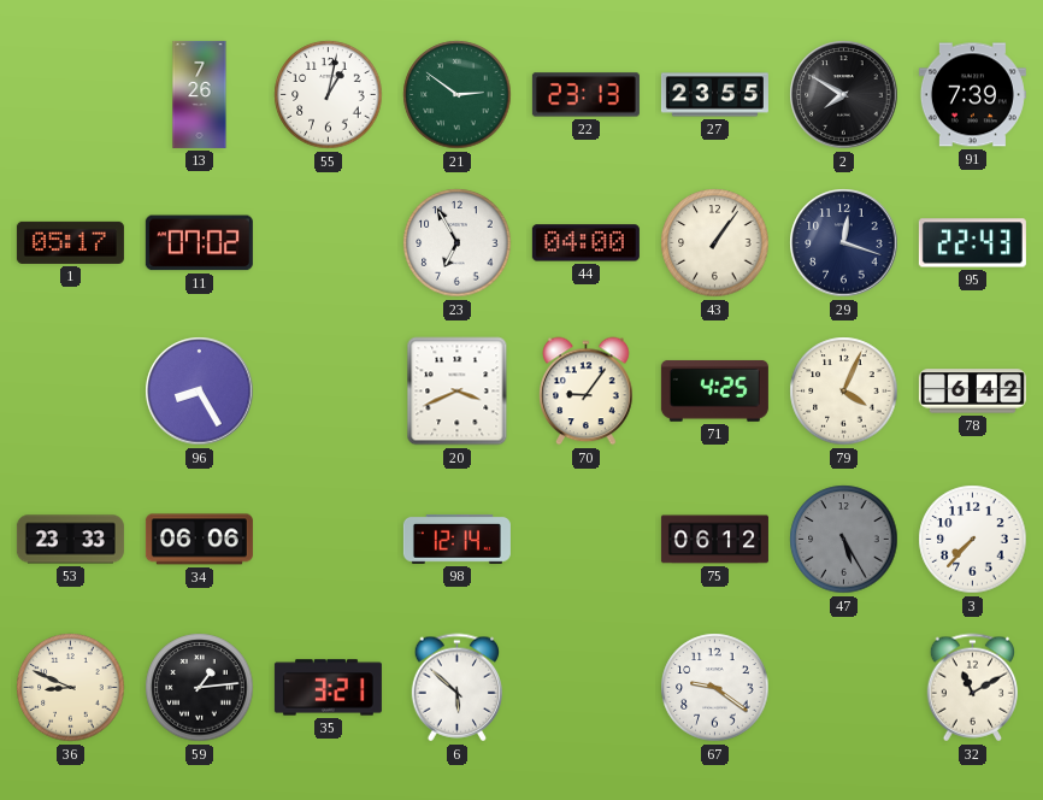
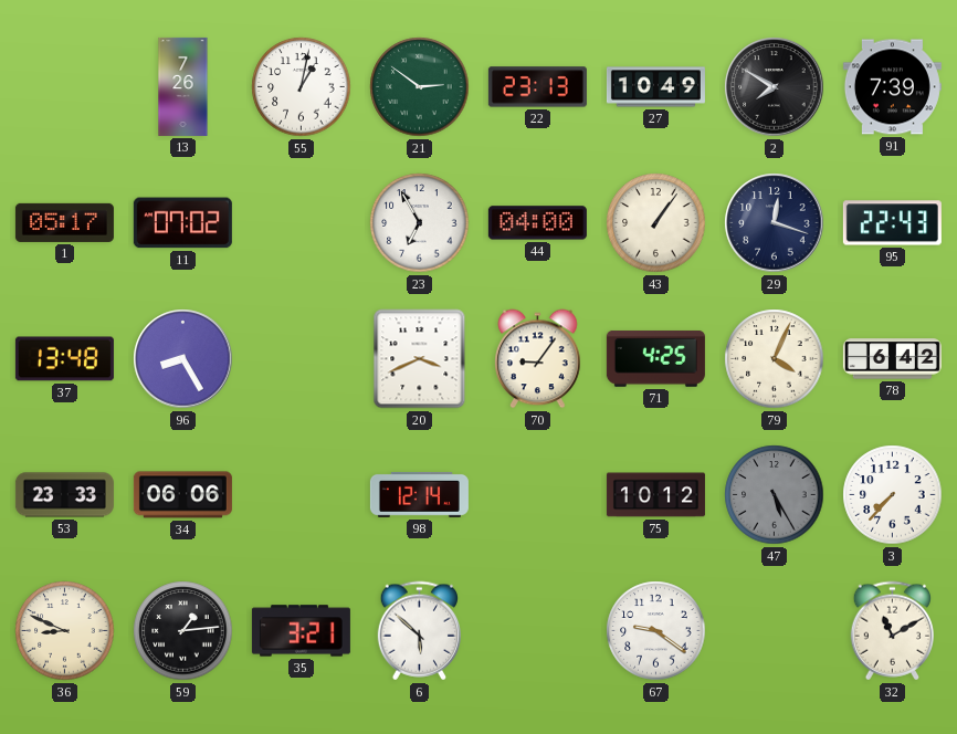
27: 23:55 -> 10:49
37: none -> 13:48
75: 06:12 -> 10:12
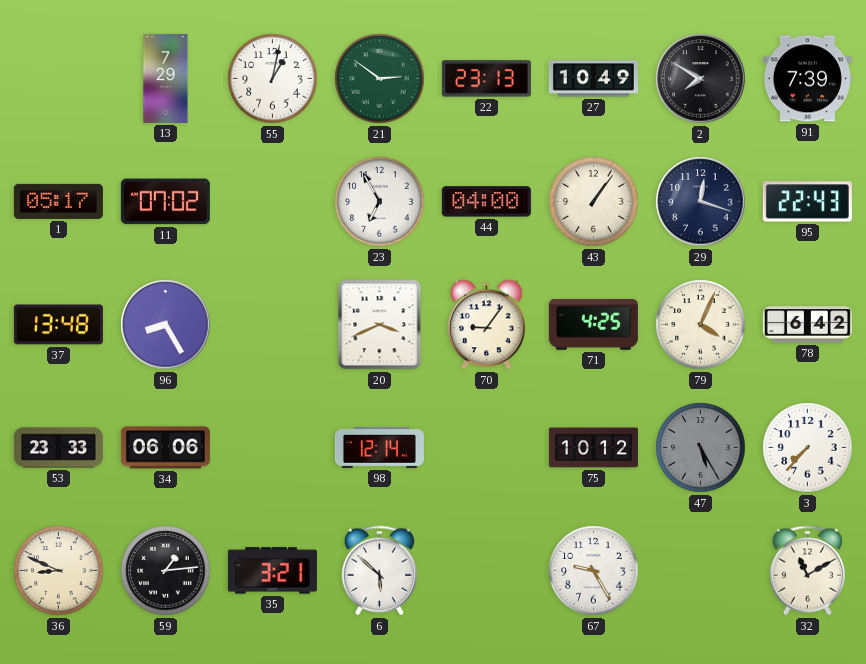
13: 7:26 -> 7:29
67: 9:21 -> 9:25
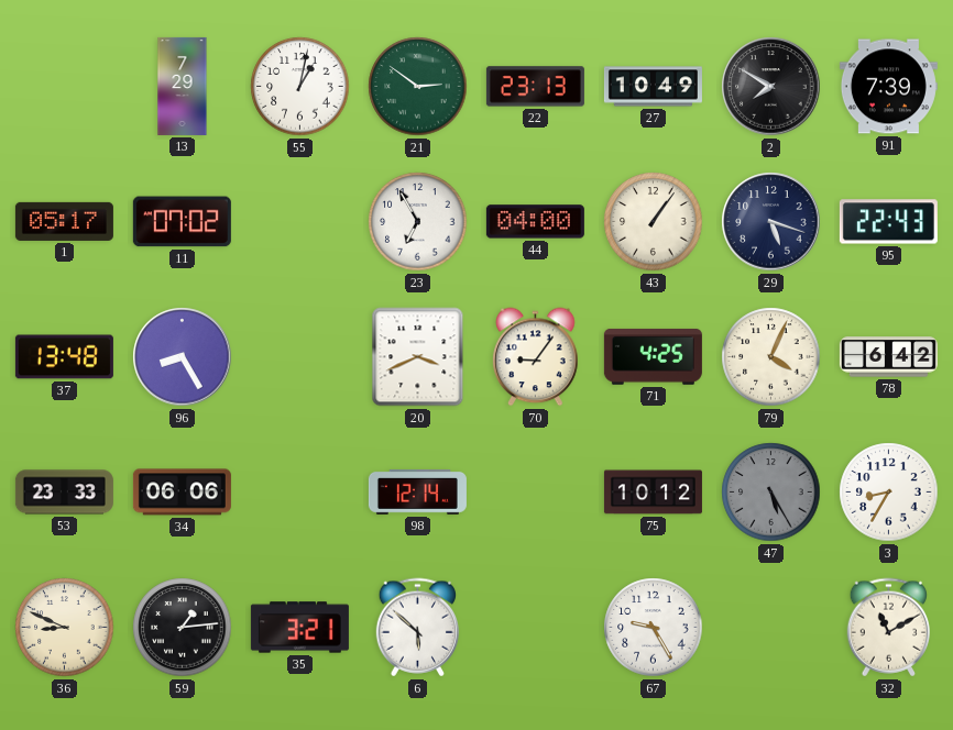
29: 12:18 -> 5:18
3: 7:37 -> 8:35
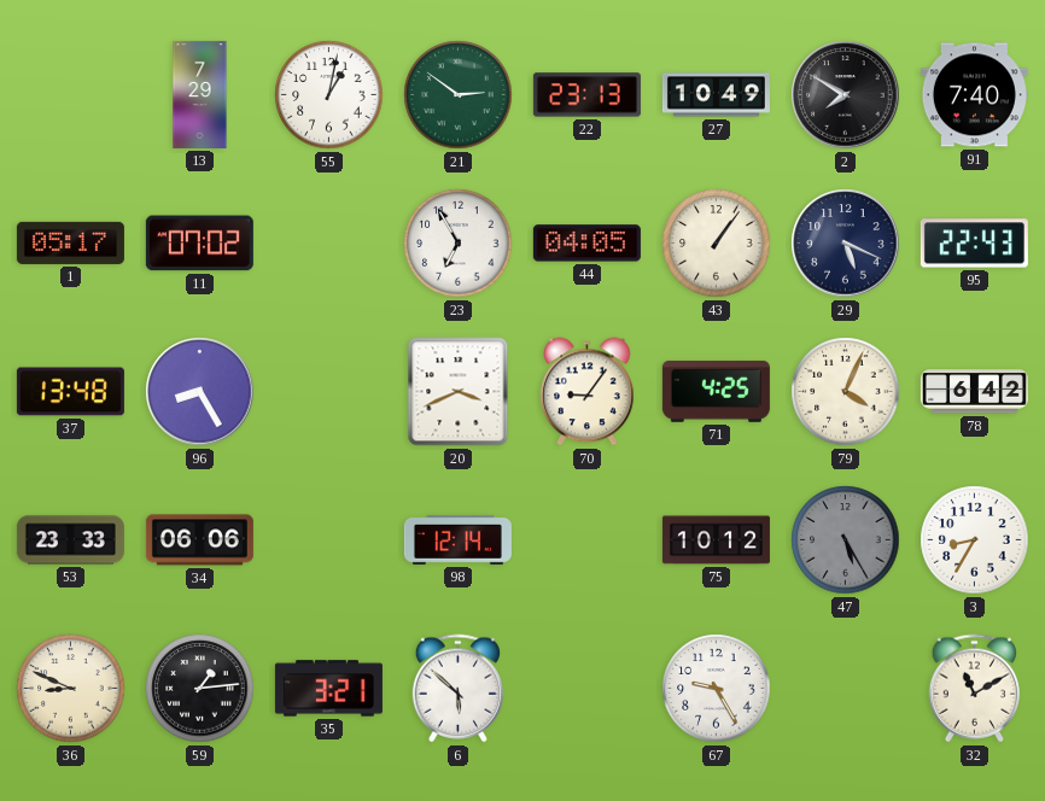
91: 7:39 -> 7:40
44: 04:00 -> 04:05
29: 5:18 -> 5:19
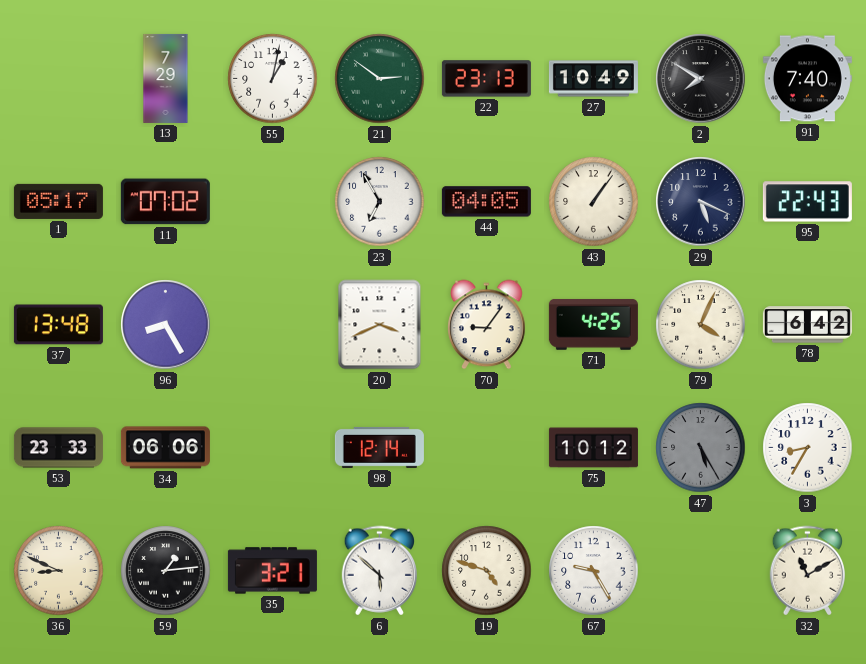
19: none -> 4:48
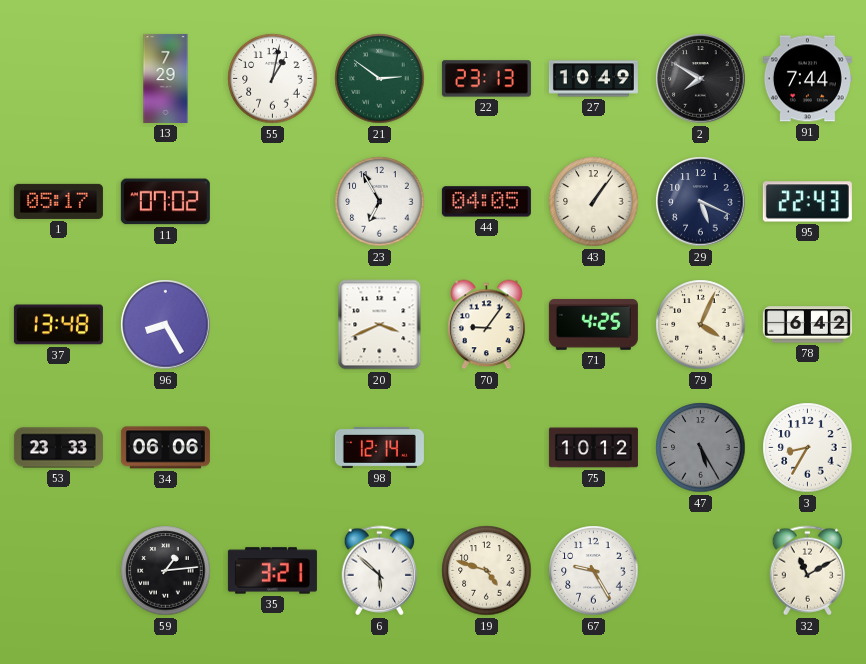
91: 7:40 -> 7:44
36: 8:49 -> none
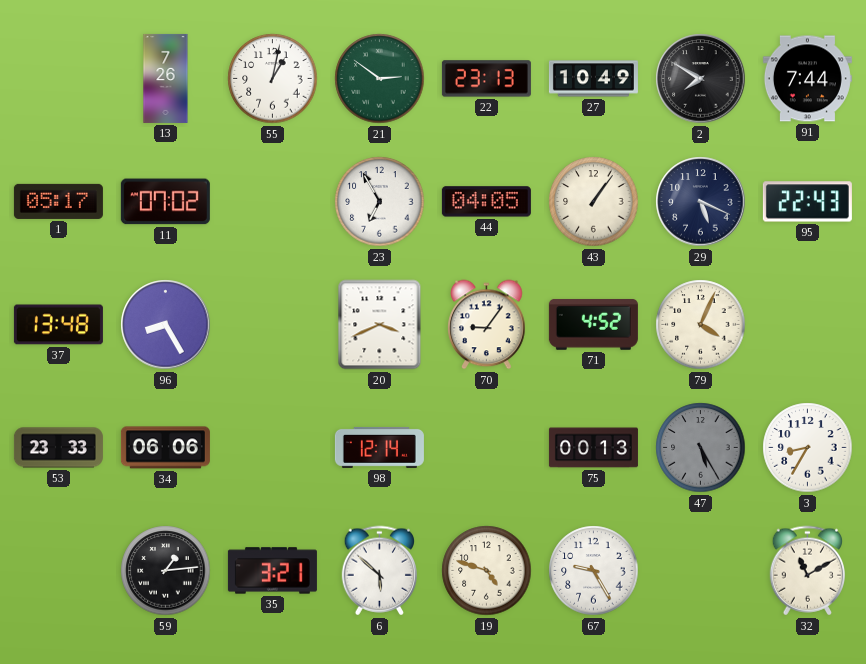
13: 7:29 -> 7:26
71: 4:25 -> 4:52
78: 6:42 -> none
75: 10:12 -> 00:13
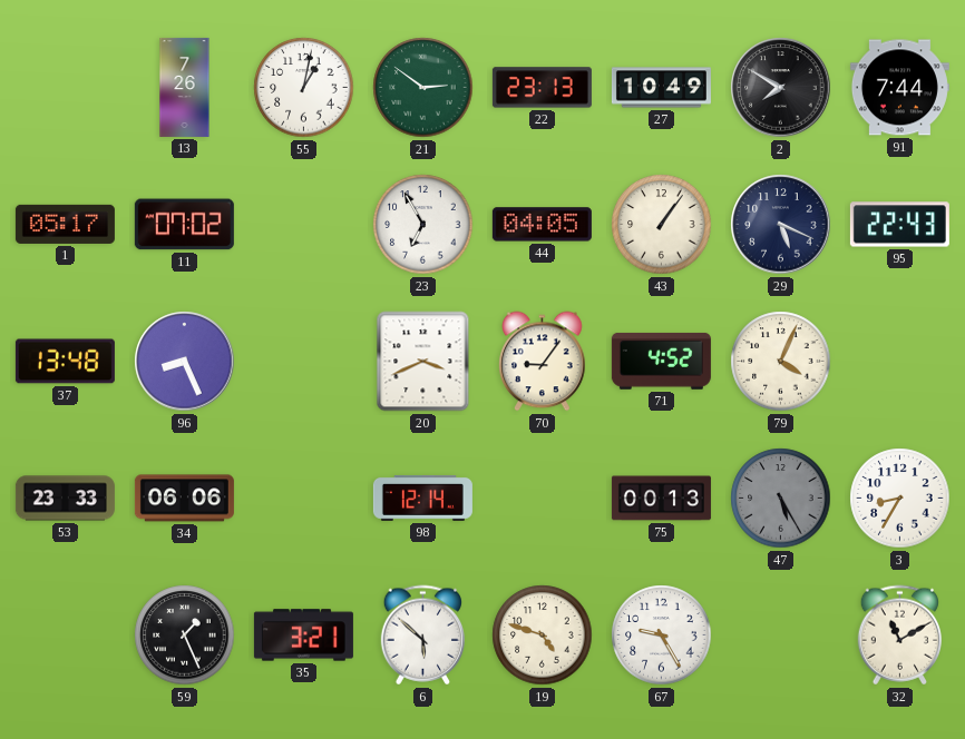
96: 8:25 -> 8:26
59: 1:14 -> 1:26
